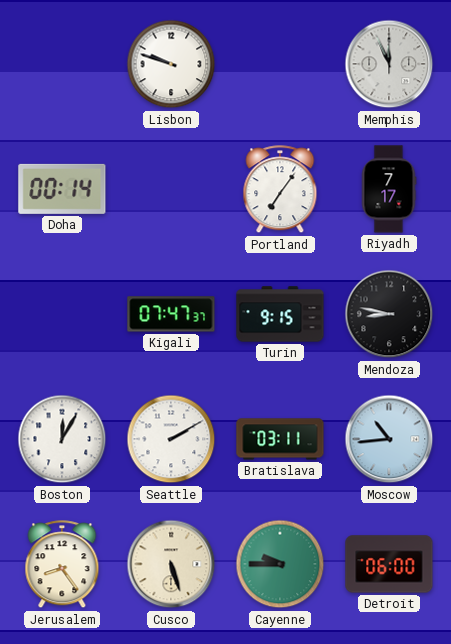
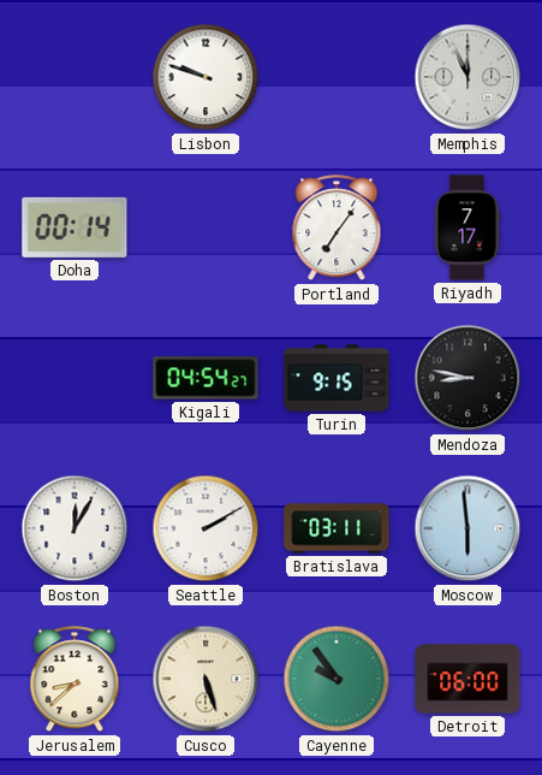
Kigali: 07:47 -> 04:54
Moscow: 10:44 -> 5:59
Jerusalem: 8:24 -> 8:38
Cayenne: 9:45 -> 9:54
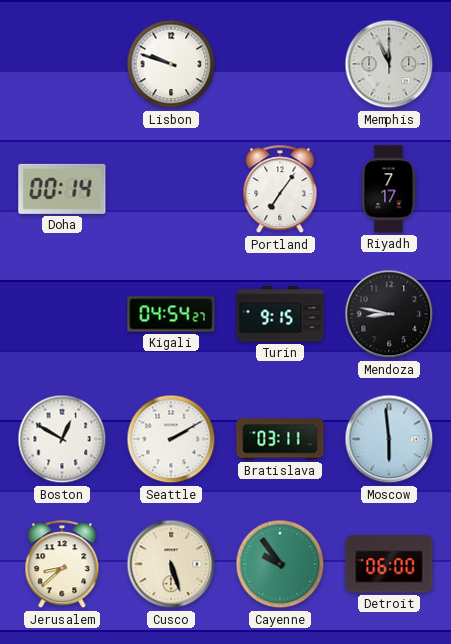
Boston: 12:05 -> 12:50
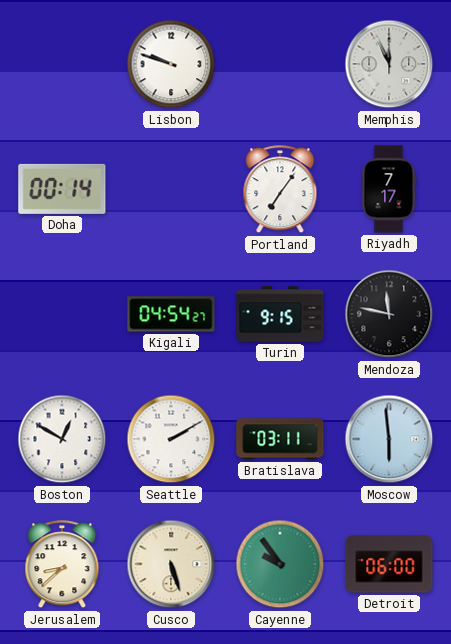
Mendoza: 8:47 -> 11:47
